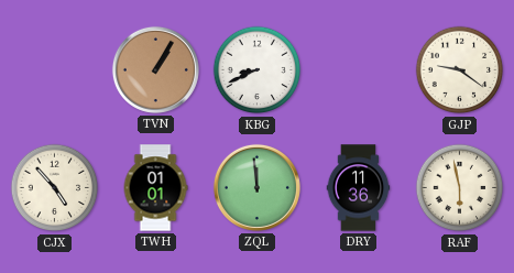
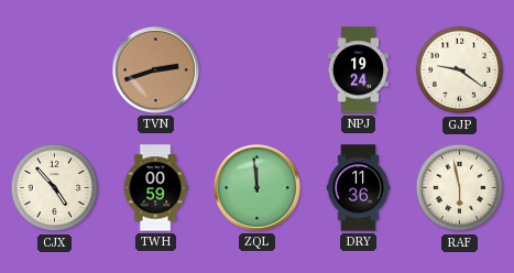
TVN: 1:05 -> 2:42
KBG: 8:41 -> none
NPJ: none -> 19:24
TWH: 01:01 -> 00:59
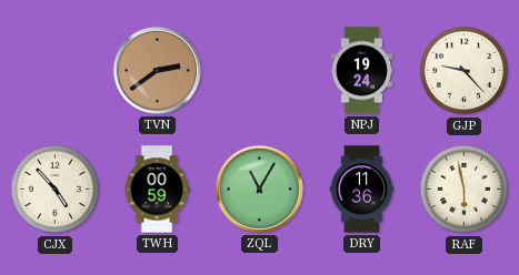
TVN: 2:42 -> 2:39
GJP: 9:21 -> 9:23
ZQL: 11:59 -> 11:05
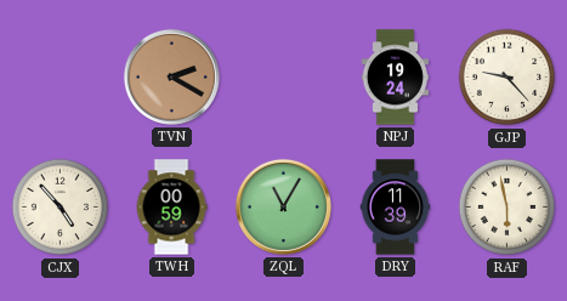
TVN: 2:39 -> 2:20
DRY: 11:36 -> 11:39
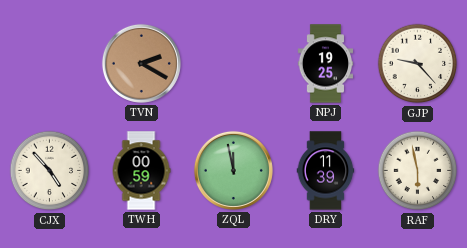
NPJ: 19:24 -> 19:25
ZQL: 11:05 -> 11:58
